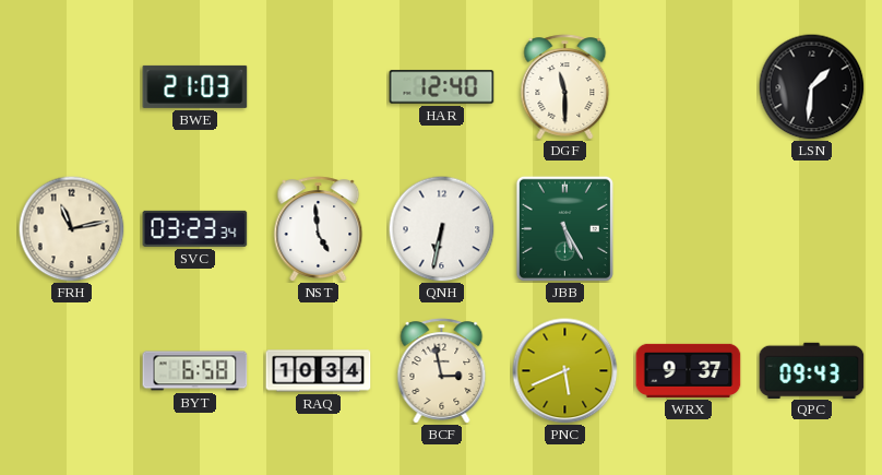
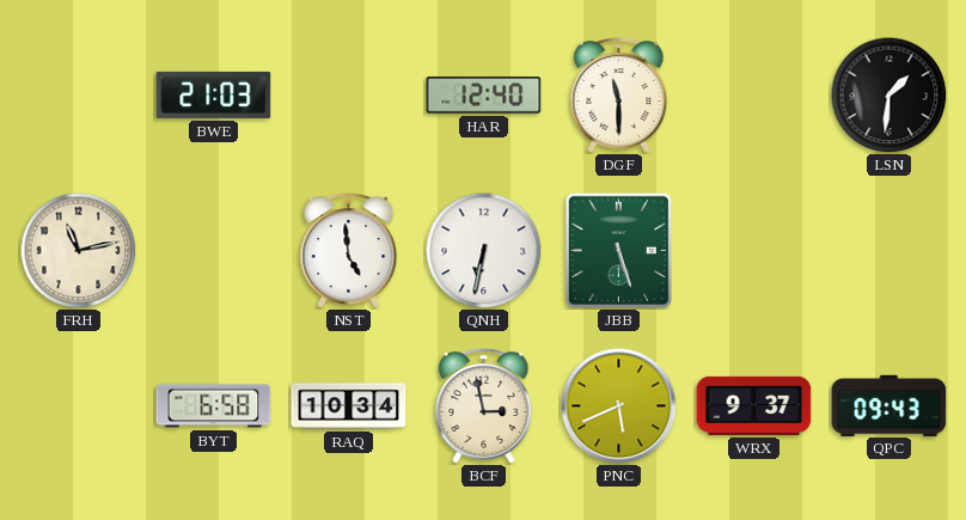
SVC: 03:23 -> none
JBB: 5:25 -> 5:27
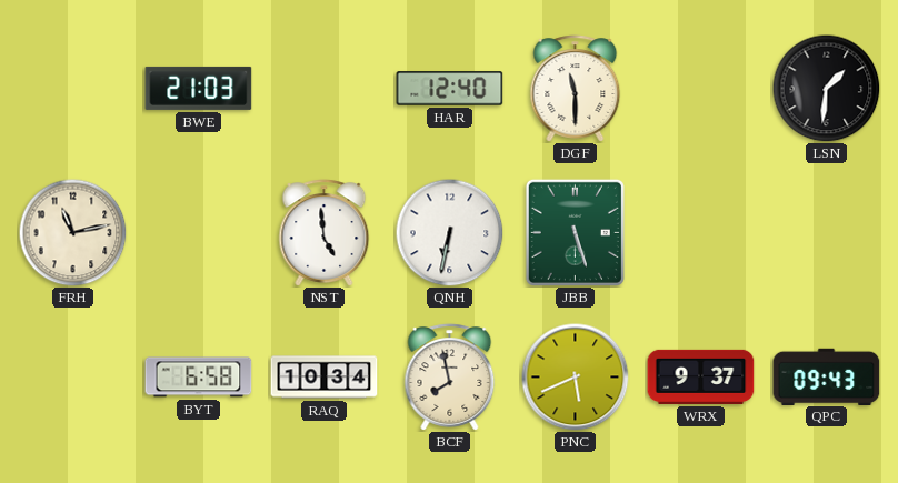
BCF: 2:58 -> 7:58
